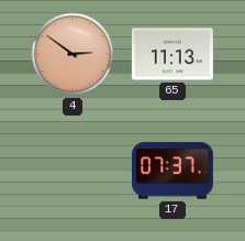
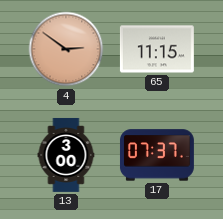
65: 11:13 -> 11:15
13: none -> 3:00
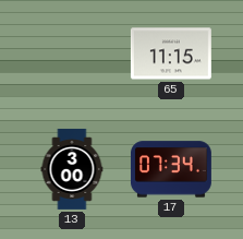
4: 2:51 -> none
17: 07:37 -> 07:34
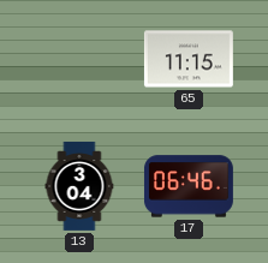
13: 3:00 -> 3:04
17: 07:34 -> 06:46
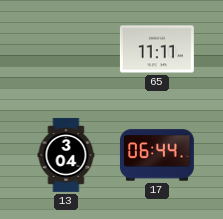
65: 11:15 -> 11:11
17: 06:46 -> 06:44
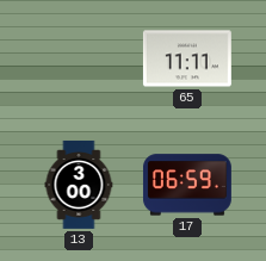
13: 3:04 -> 3:00
17: 06:44 -> 06:59
